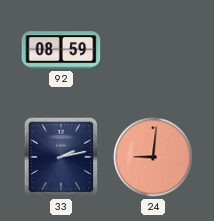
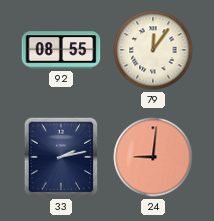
92: 08:59 -> 08:55
79: none -> 12:06
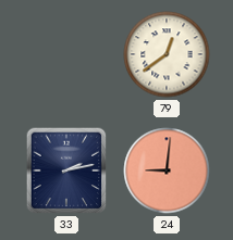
92: 08:55 -> none
79: 12:06 -> 12:39
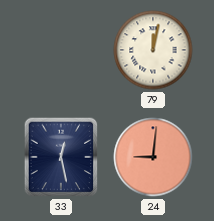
79: 12:39 -> 12:02
33: 2:13 -> 12:28
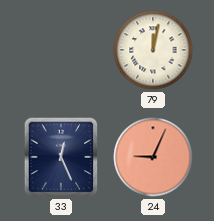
33: 12:28 -> 12:26
24: 9:01 -> 9:04
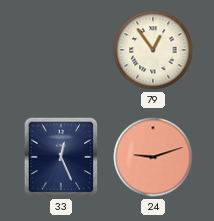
79: 12:02 -> 12:54
24: 9:04 -> 9:12
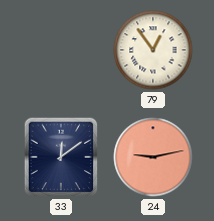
33: 12:26 -> 12:09
24: 9:12 -> 9:13
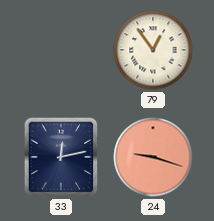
33: 12:09 -> 12:13
24: 9:13 -> 9:18
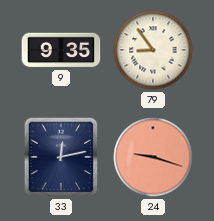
9: none -> 9:35
79: 12:54 -> 8:54
